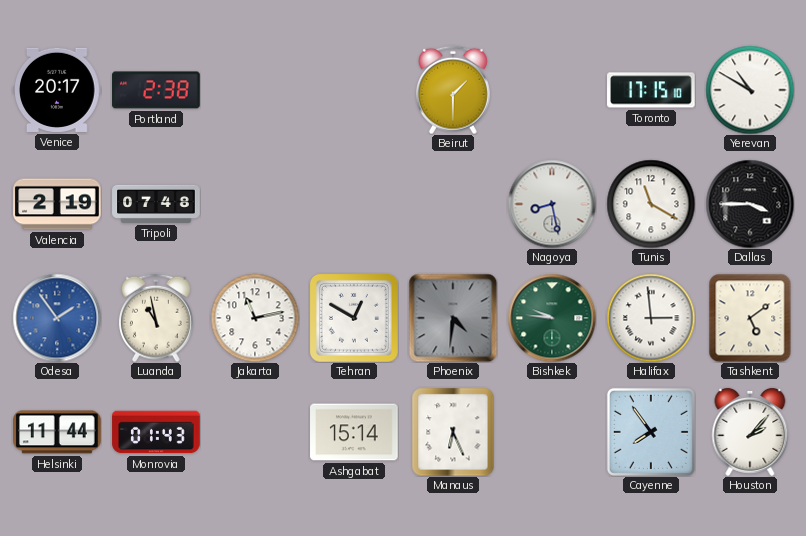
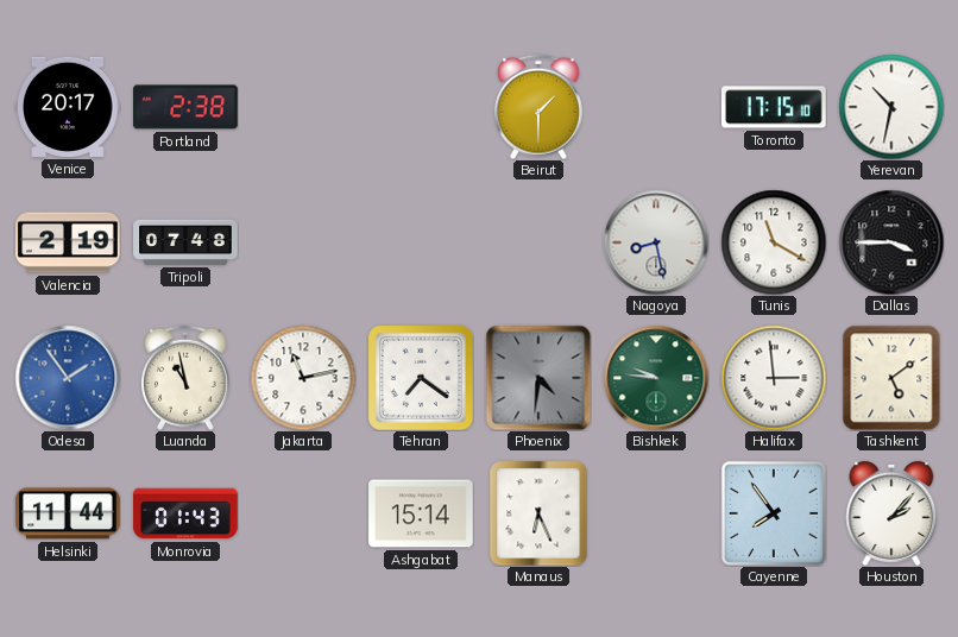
Yerevan: 10:50 -> 10:32
Tehran: 12:50 -> 7:21
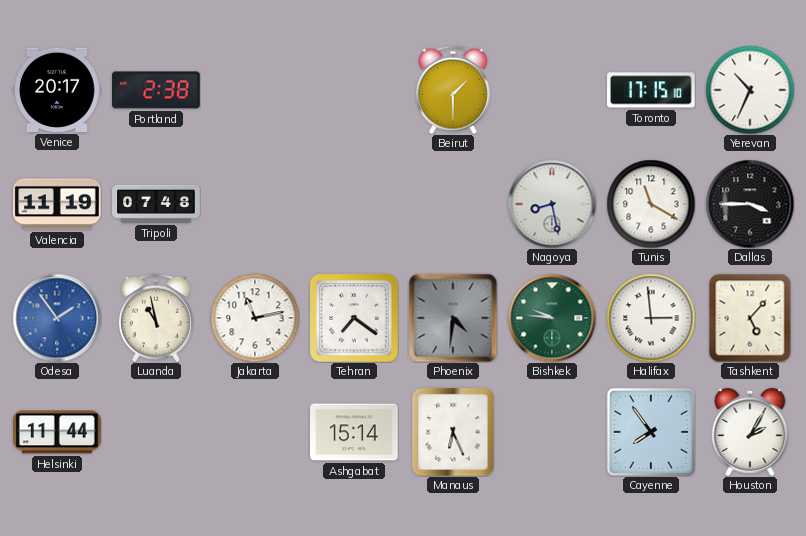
Yerevan: 10:32 -> 10:34
Valencia: 2:19 -> 11:19
Tashkent: 5:09 -> 5:07
Monrovia: 01:43 -> none
Houston: 2:07 -> 2:05
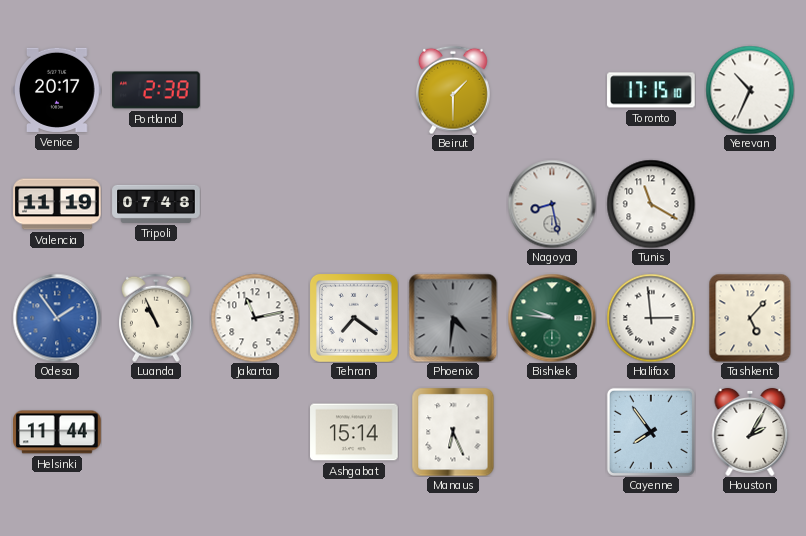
Dallas: 3:45 -> none
Luanda: 10:58 -> 10:56
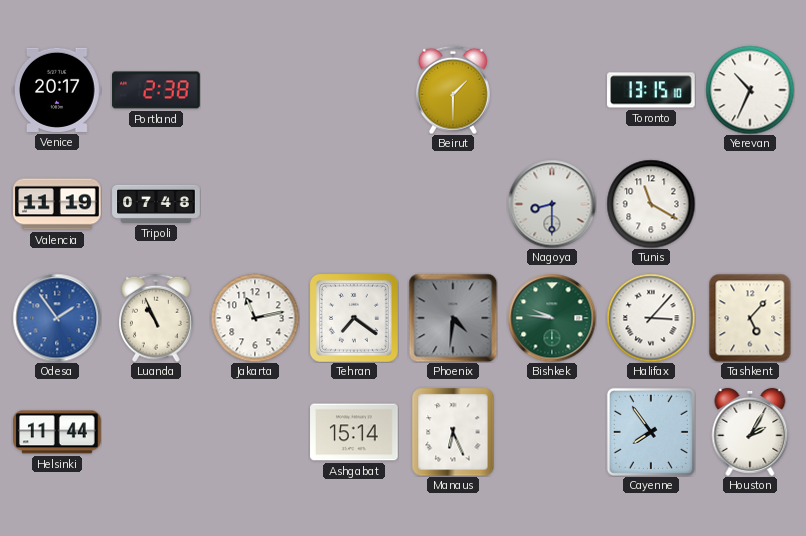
Toronto: 17:15 -> 13:15
Nagoya: 8:28 -> 8:30
Halifax: 2:59 -> 3:07
